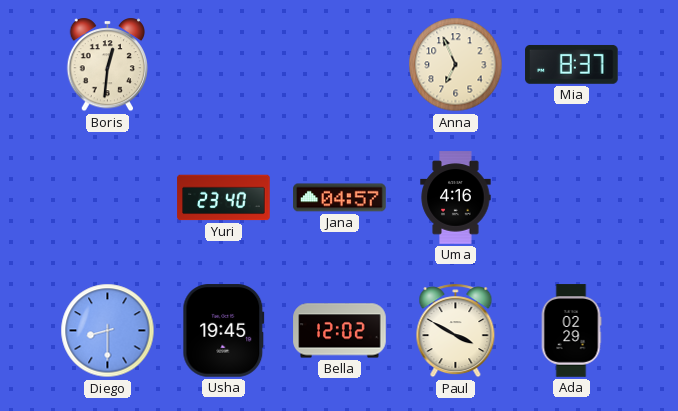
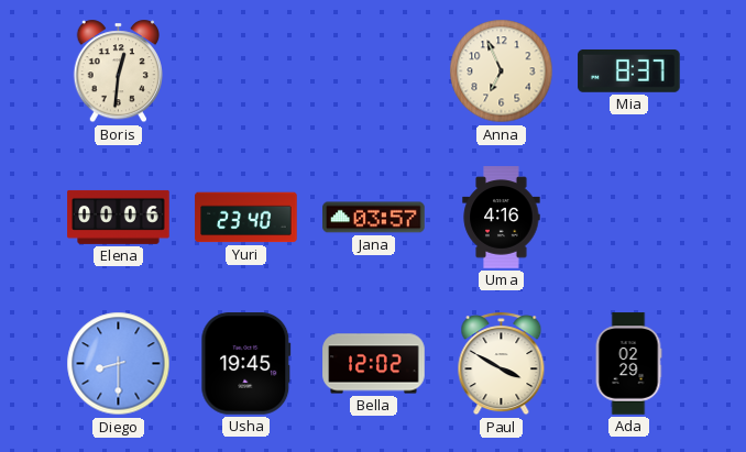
Elena: none -> 00:06
Jana: 04:57 -> 03:57
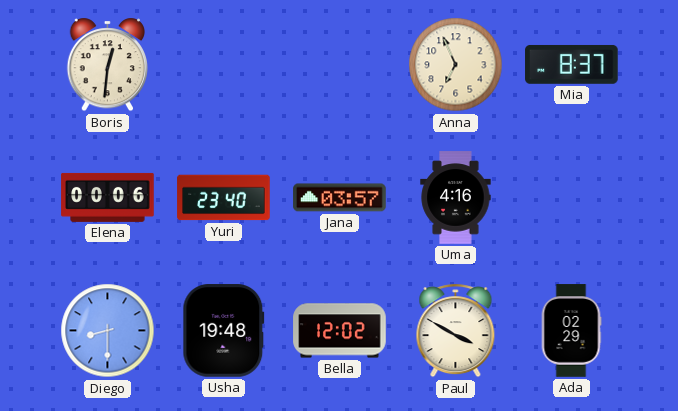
Usha: 19:45 -> 19:48
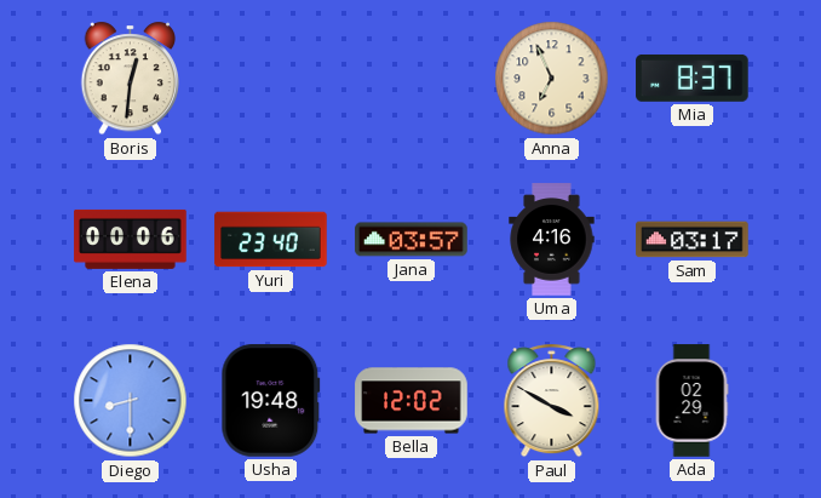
Sam: none -> 03:17
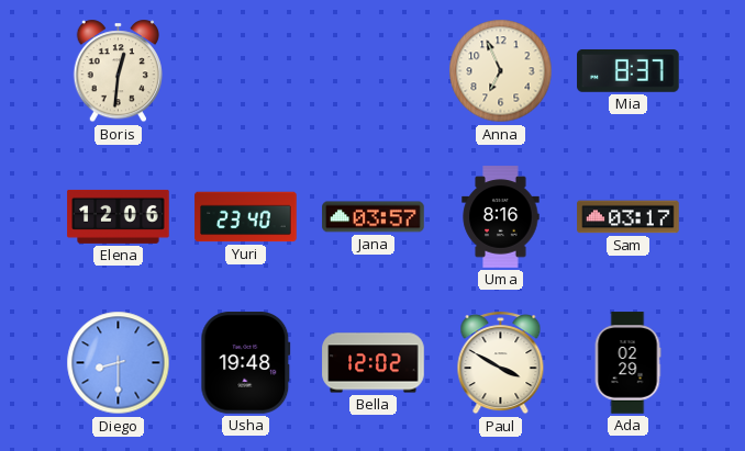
Elena: 00:06 -> 12:06
Uma: 4:16 -> 8:16
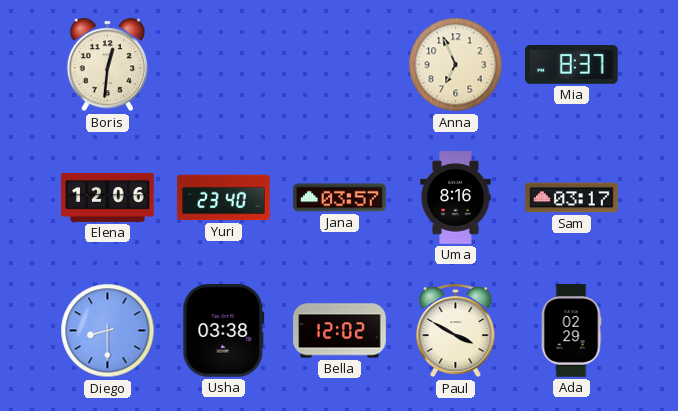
Usha: 19:48 -> 03:38
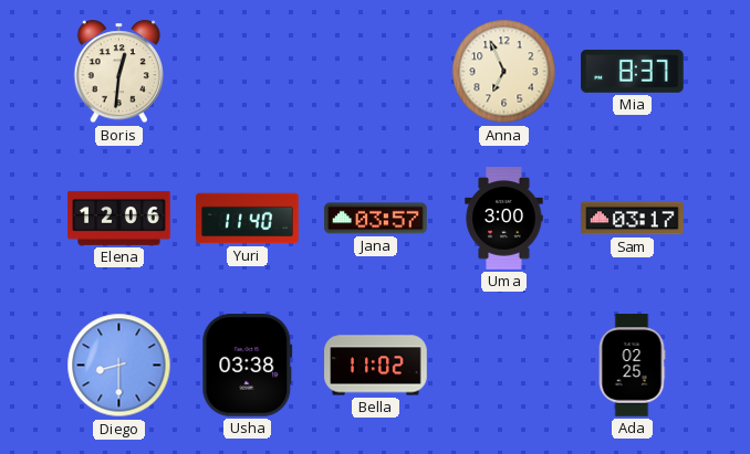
Yuri: 23:40 -> 11:40
Uma: 8:16 -> 3:00
Bella: 12:02 -> 11:02
Paul: 3:50 -> none
Ada: 02:29 -> 02:25
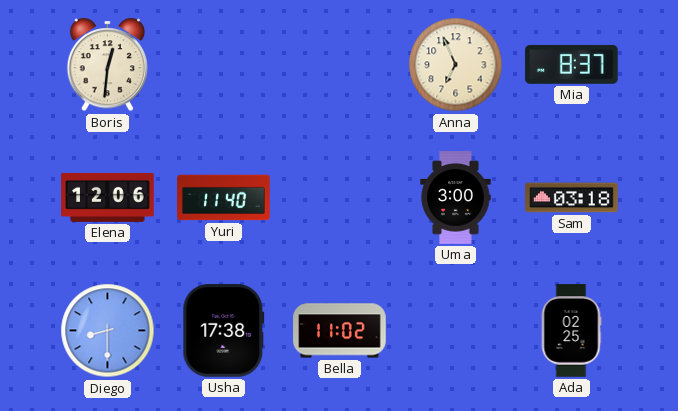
Jana: 03:57 -> none
Sam: 03:17 -> 03:18
Usha: 03:38 -> 17:38
